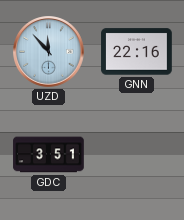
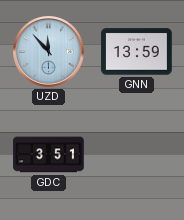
GNN: 22:16 -> 13:59
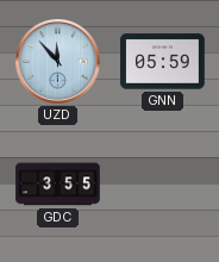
GNN: 13:59 -> 05:59
GDC: 3:51 -> 3:55
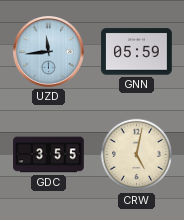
UZD: 11:53 -> 11:44
CRW: none -> 5:02
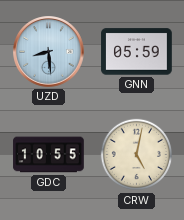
UZD: 11:44 -> 8:29
GDC: 3:55 -> 10:55
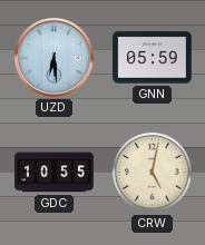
UZD: 8:29 -> 6:29
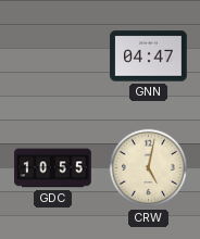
UZD: 6:29 -> none
GNN: 05:59 -> 04:47
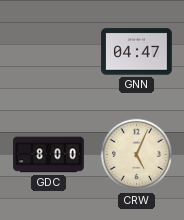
GDC: 10:55 -> 8:00
CRW: 5:02 -> 5:04
